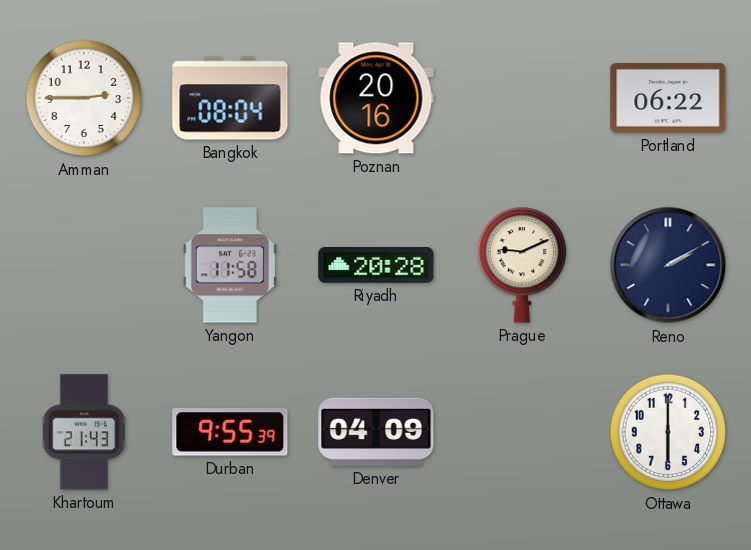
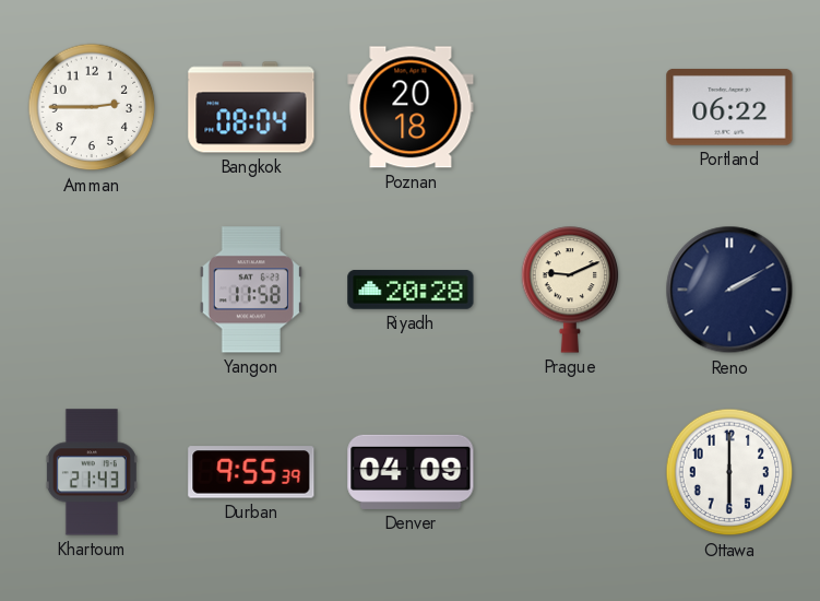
Poznan: 20:16 -> 20:18
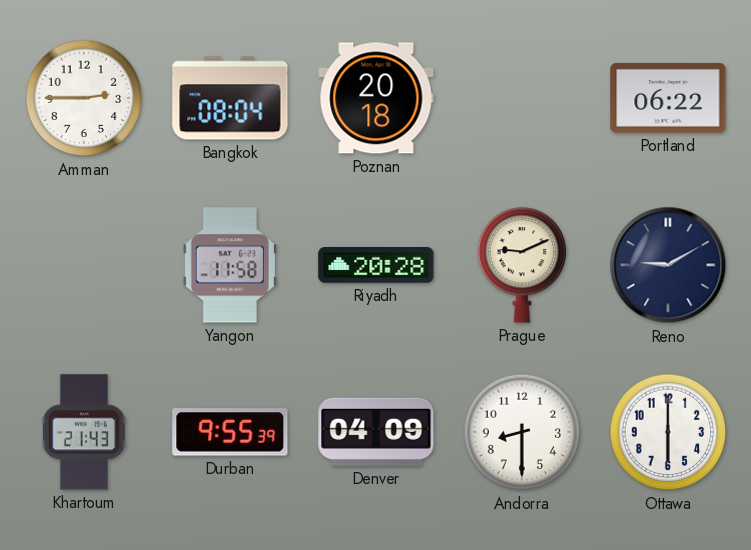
Reno: 2:10 -> 9:10
Andorra: none -> 8:30
